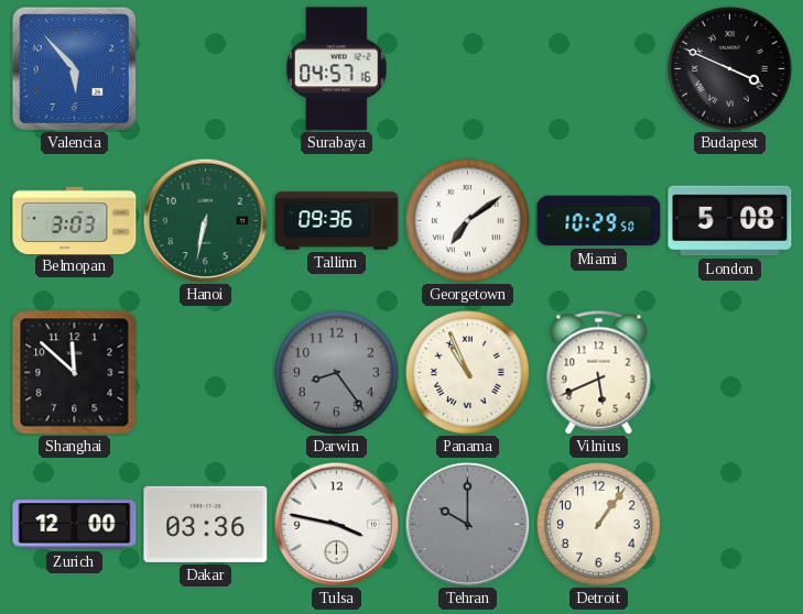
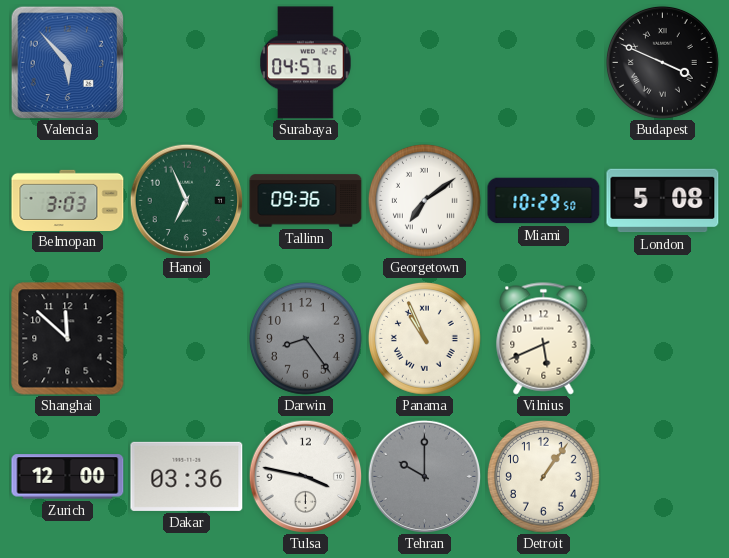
Hanoi: 6:32 -> 6:56
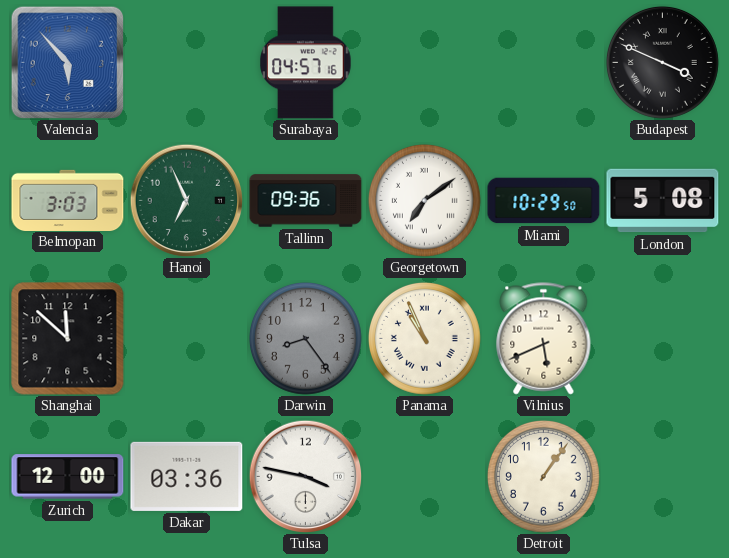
Tehran: 10:00 -> none
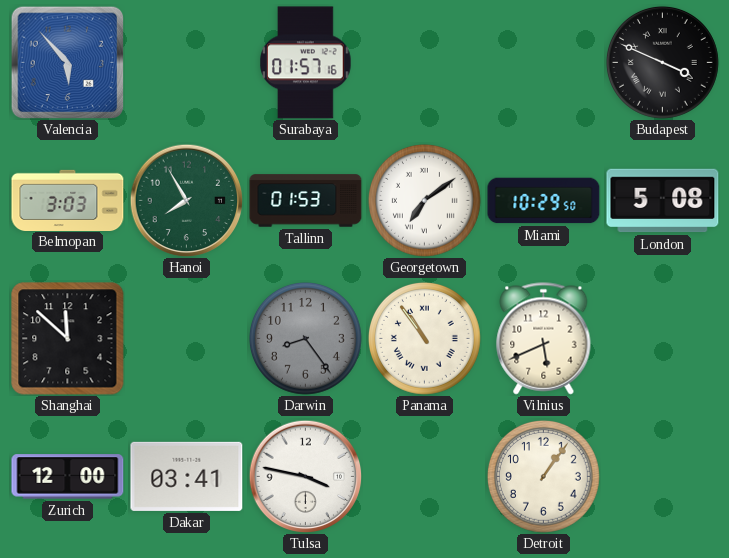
Surabaya: 04:57 -> 01:57
Hanoi: 6:56 -> 7:55
Tallinn: 09:36 -> 01:53
Panama: 10:56 -> 10:54
Dakar: 03:36 -> 03:41
